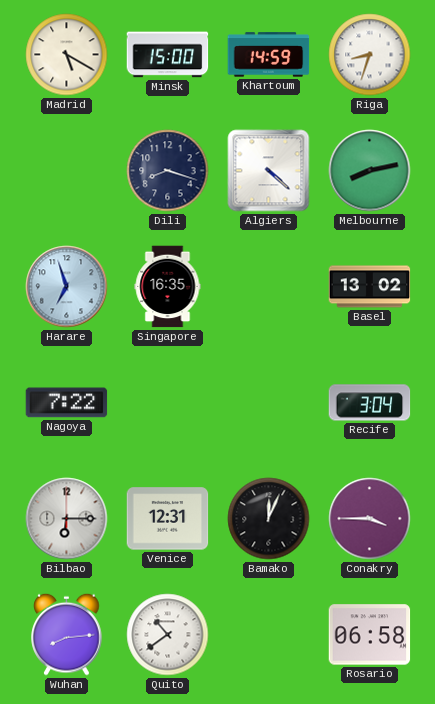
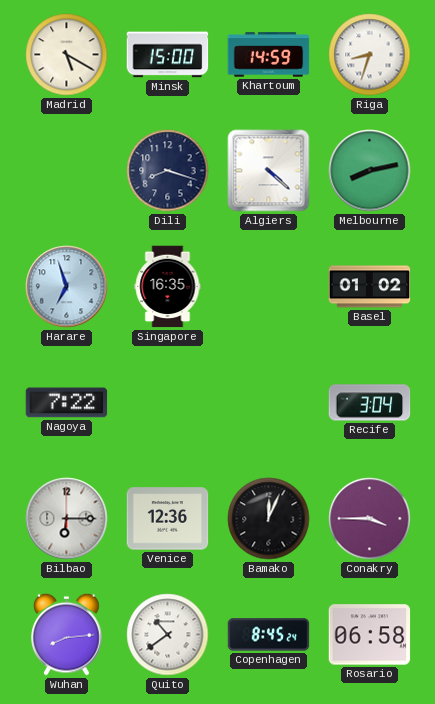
Basel: 13:02 -> 01:02
Venice: 12:31 -> 12:36
Copenhagen: none -> 8:45
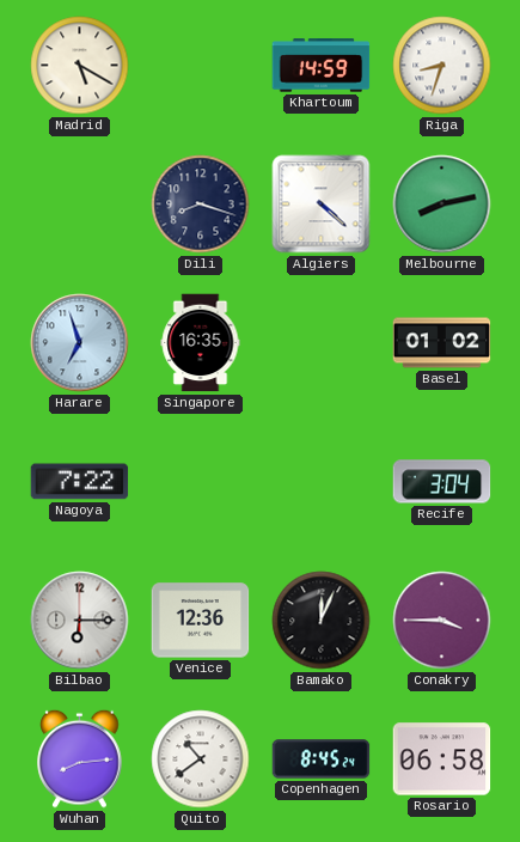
Minsk: 15:00 -> none
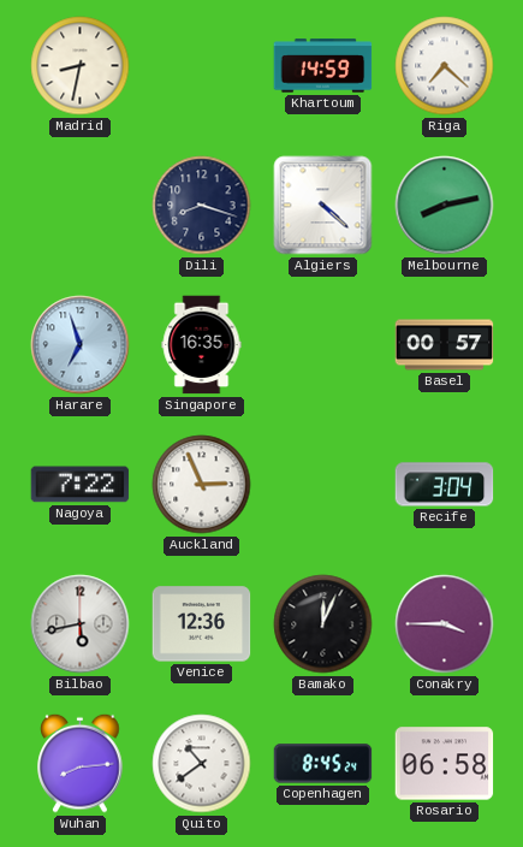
Madrid: 5:20 -> 8:32
Riga: 8:33 -> 7:22
Basel: 01:02 -> 00:57
Auckland: none -> 2:56
Bilbao: 6:15 -> 5:43
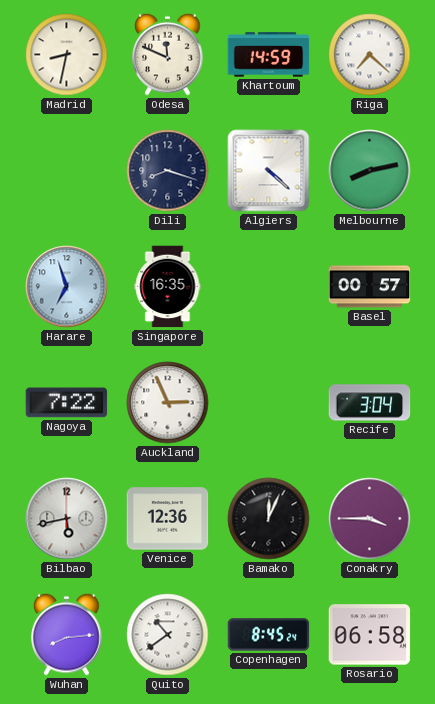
Odesa: none -> 11:49
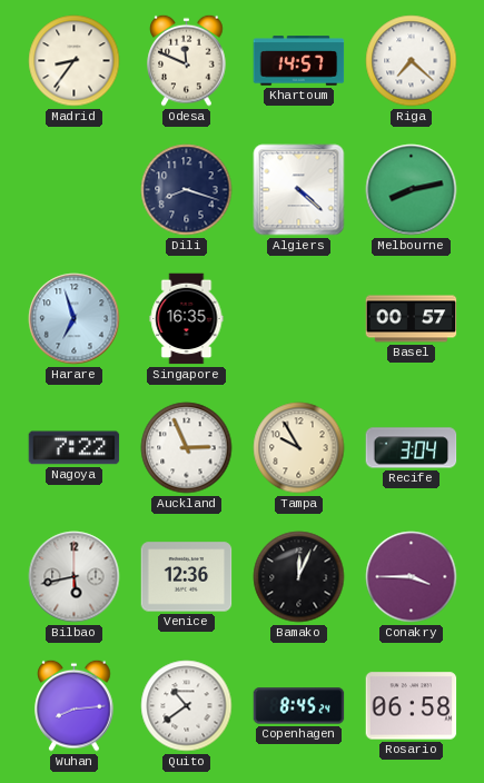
Madrid: 8:32 -> 8:36
Khartoum: 14:59 -> 14:57
Tampa: none -> 9:55
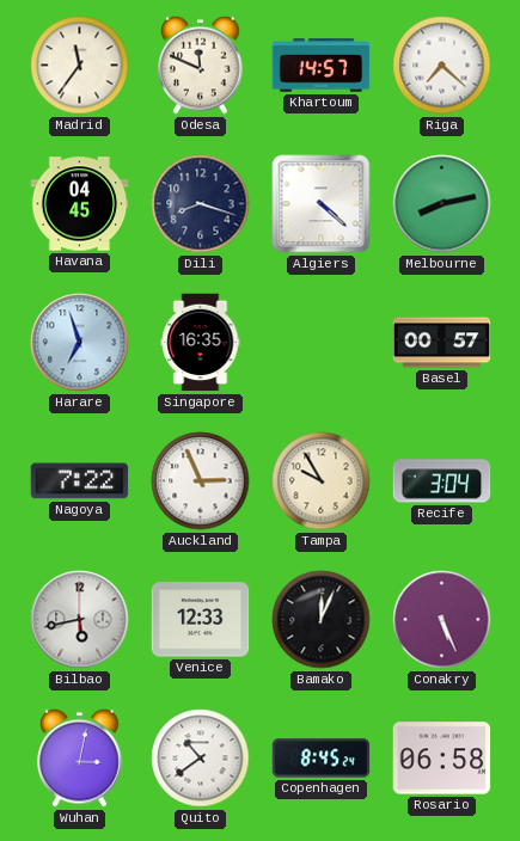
Madrid: 8:36 -> 11:36
Havana: none -> 04:45
Venice: 12:36 -> 12:33
Conakry: 3:45 -> 5:26
Wuhan: 8:14 -> 3:02
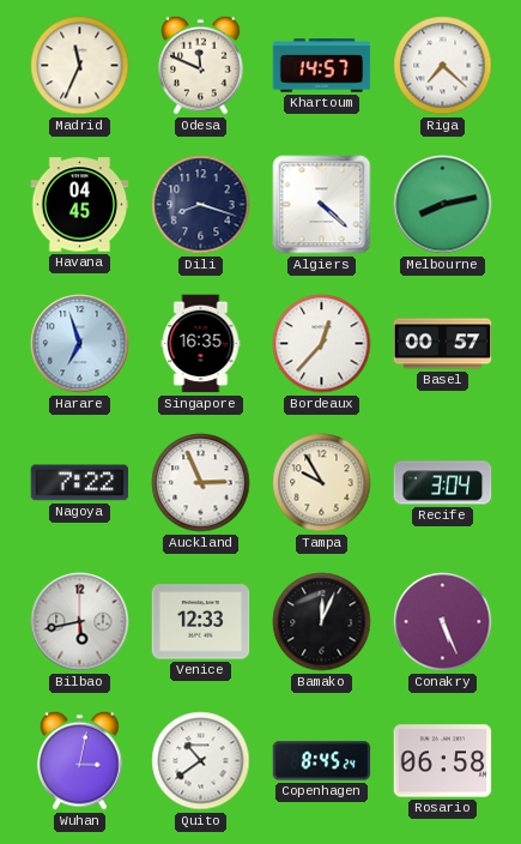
Madrid: 11:36 -> 11:34
Bordeaux: none -> 12:37
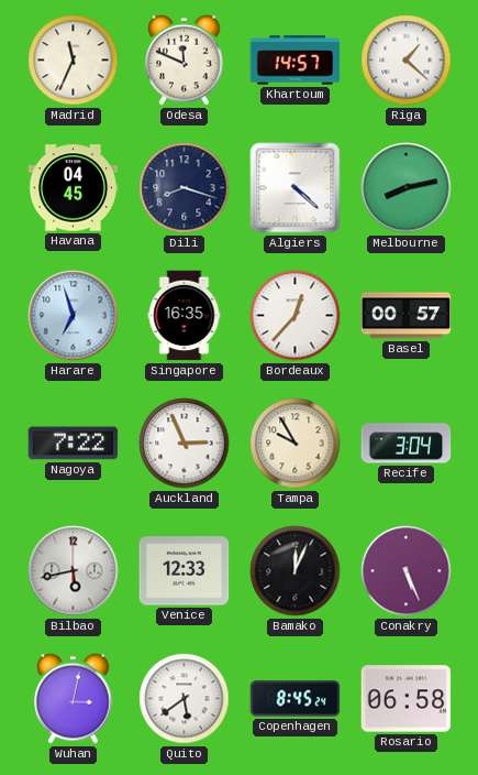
Riga: 7:22 -> 1:22
Quito: 10:39 -> 5:39
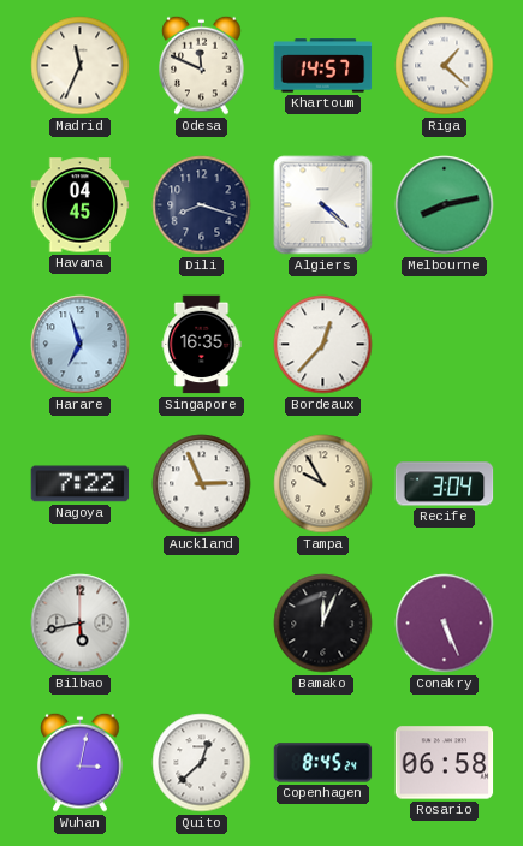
Basel: 00:57 -> none
Venice: 12:33 -> none
Quito: 5:39 -> 12:38
